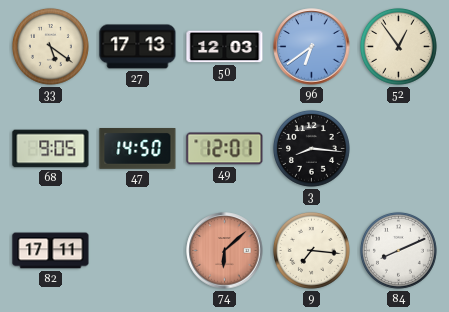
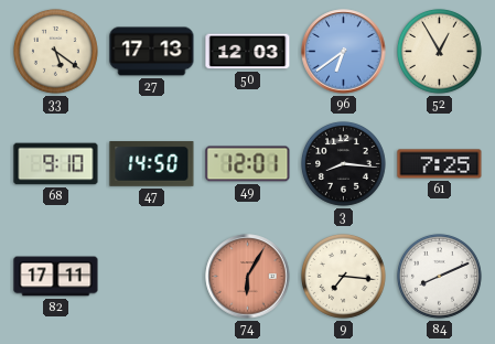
52: 12:54 -> 12:55
68: 9:05 -> 9:10
61: none -> 7:25
74: 6:08 -> 6:05
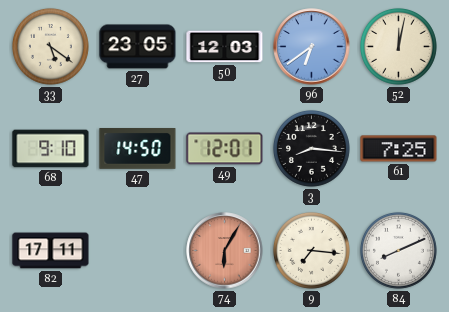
27: 17:13 -> 23:05
52: 12:55 -> 12:02
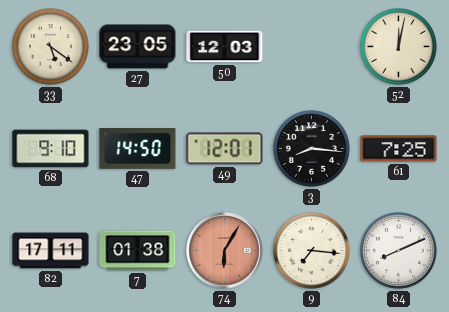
96: 6:39 -> none
7: none -> 01:38
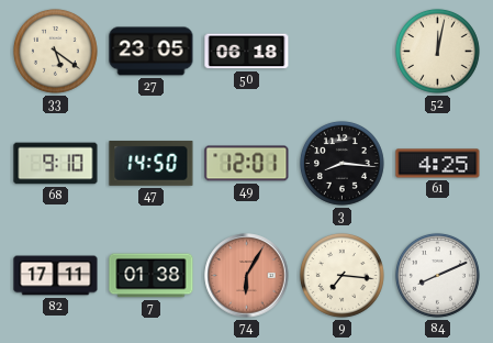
50: 12:03 -> 06:18
61: 7:25 -> 4:25
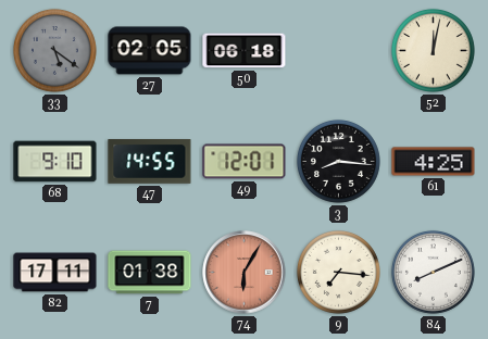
33 dial: cream -> grey
27: 23:05 -> 02:05
47: 14:50 -> 14:55
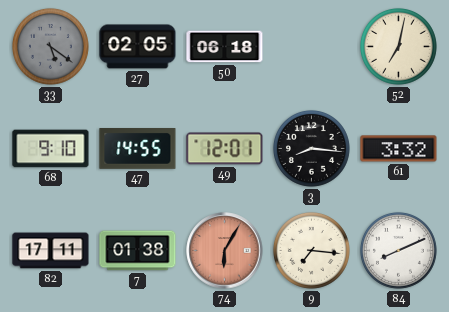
52: 12:02 -> 7:02
61: 4:25 -> 3:32
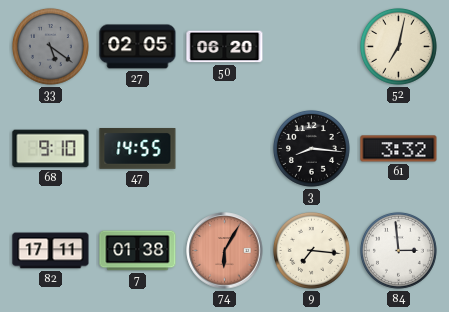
50: 06:18 -> 06:20
49: 12:01 -> none
84: 8:11 -> 2:59
